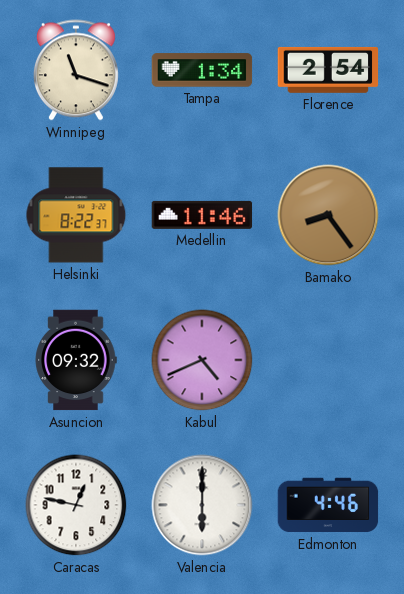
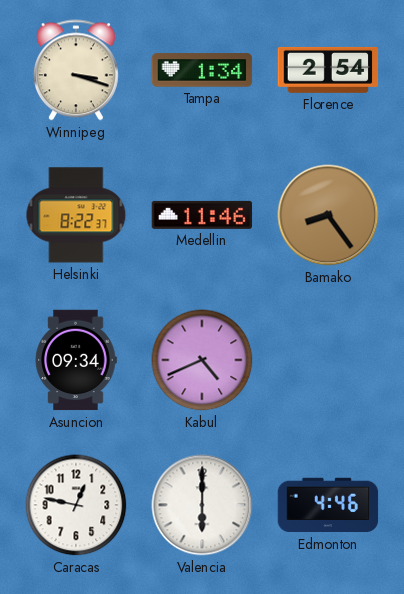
Winnipeg: 11:18 -> 3:18
Asuncion: 09:32 -> 09:34
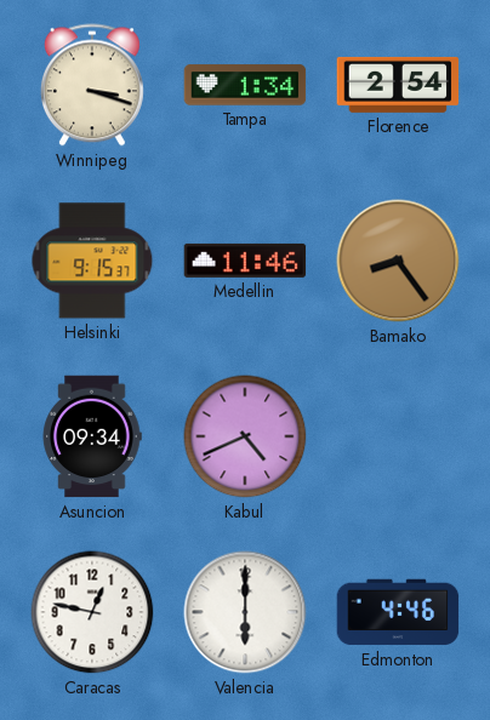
Helsinki: 8:22 -> 9:15
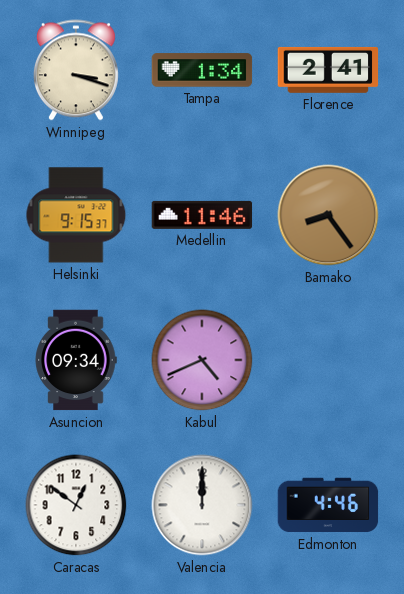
Florence: 2:54 -> 2:41
Caracas: 12:47 -> 12:51
Valencia: 6:00 -> 12:00
